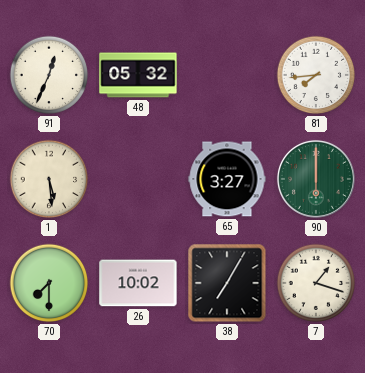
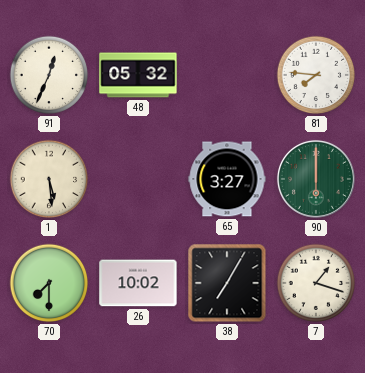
81: 7:44 -> 7:46
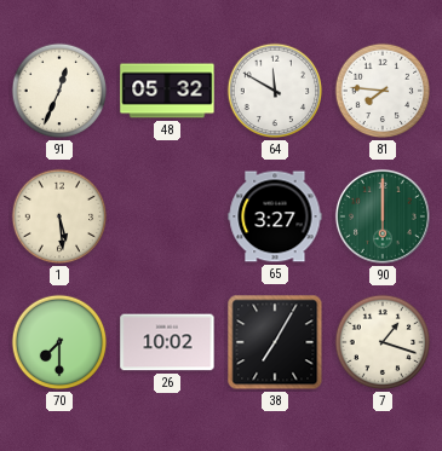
64: none -> 11:50
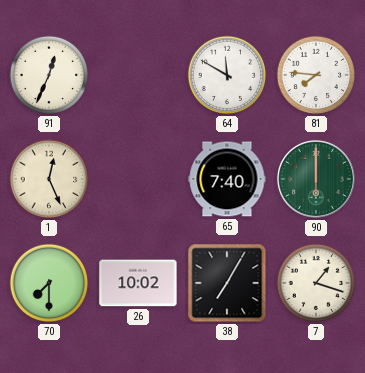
48: 05:32 -> none
1: 5:29 -> 12:26
65: 3:27 -> 7:40
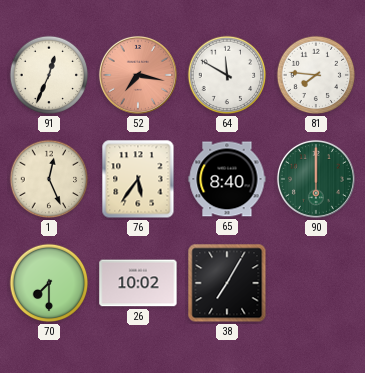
52: none -> 7:17
76: none -> 5:36
65: 7:40 -> 8:40
7: 1:18 -> none
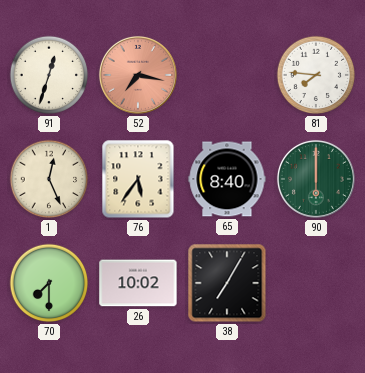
91: 12:34 -> 12:33
64: 11:50 -> none
